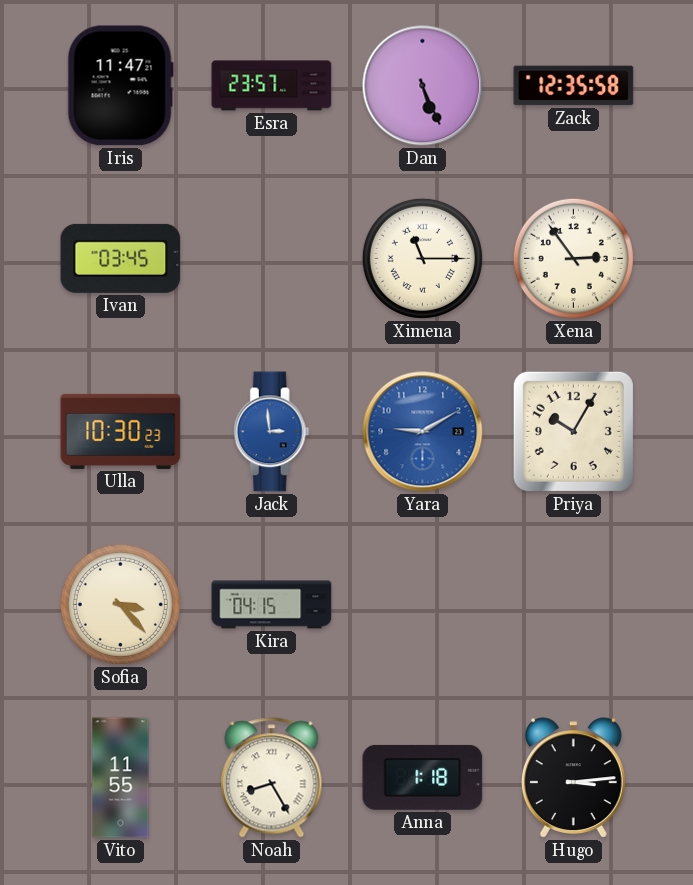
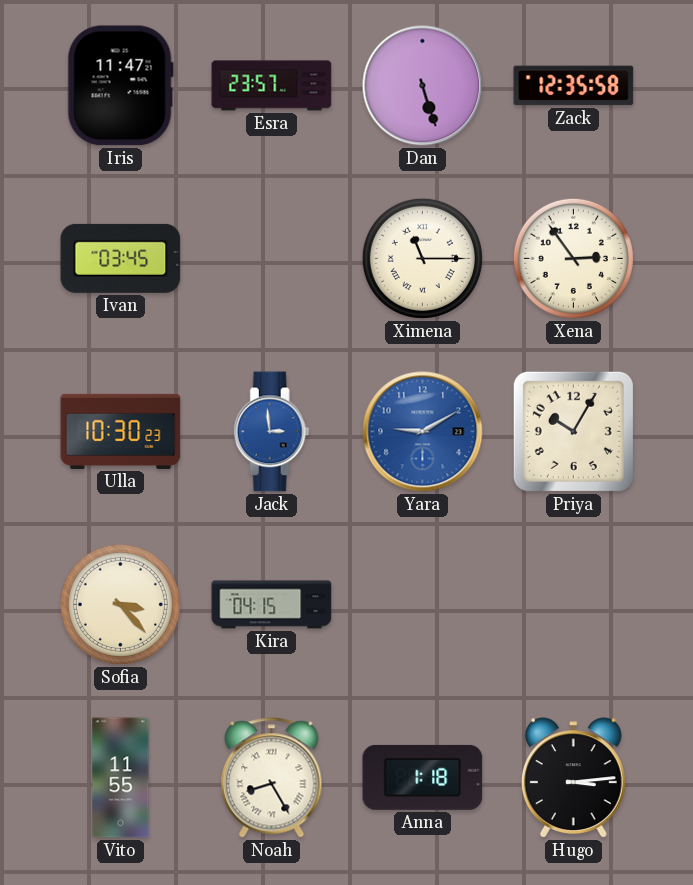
Dan: 5:26 -> 5:27
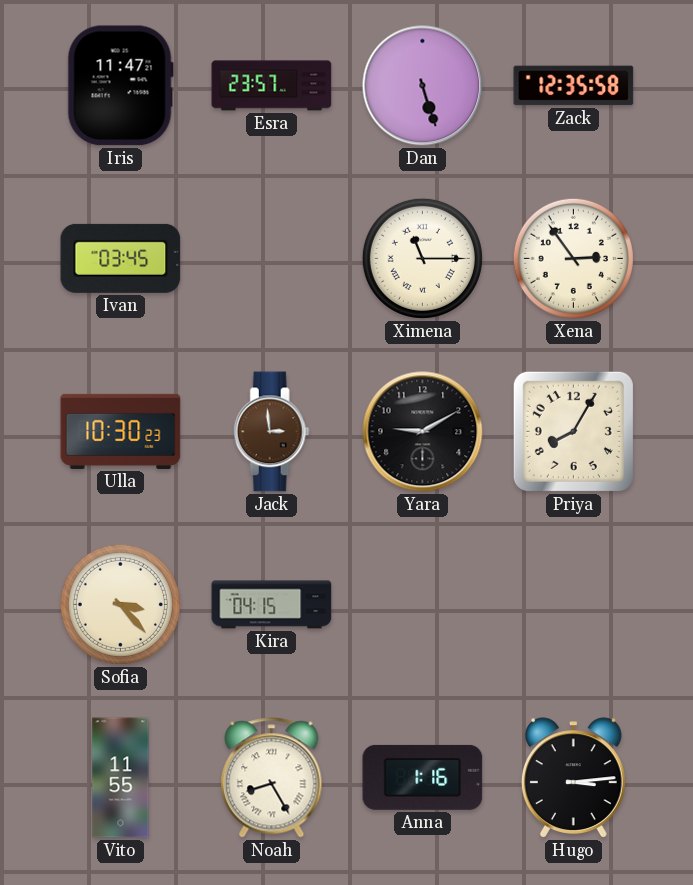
Jack dial: blue -> brown
Yara dial: blue -> black
Priya: 10:05 -> 8:05
Anna: 1:18 -> 1:16
